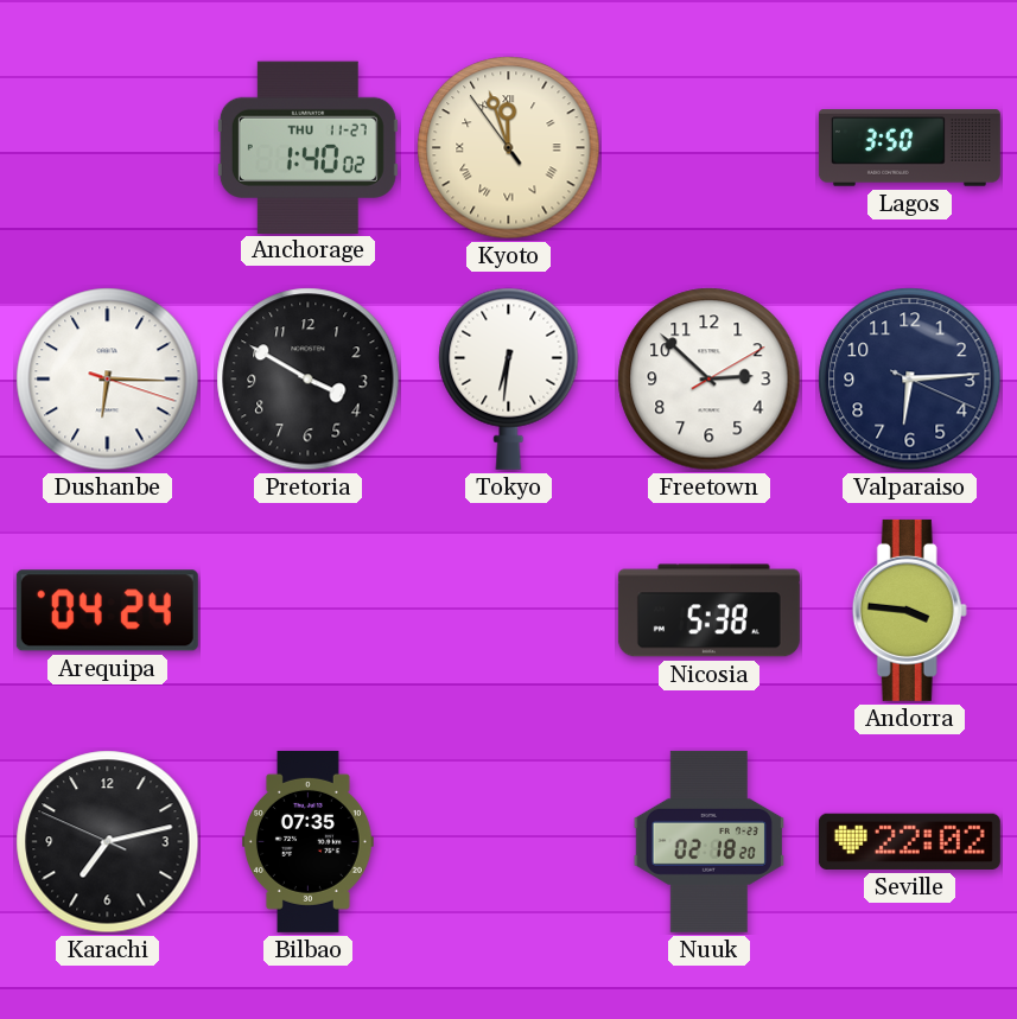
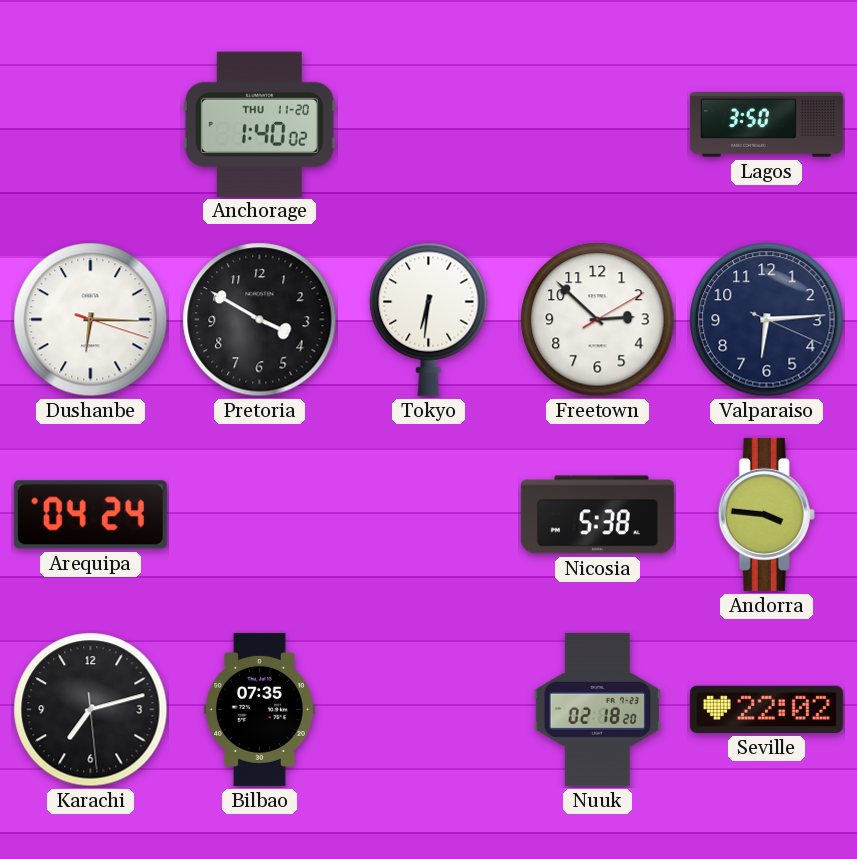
Anchorage date: THU 11-27 -> THU 11-20
Kyoto: 11:56 -> none
Karachi: 7:12:49 -> 7:12:29
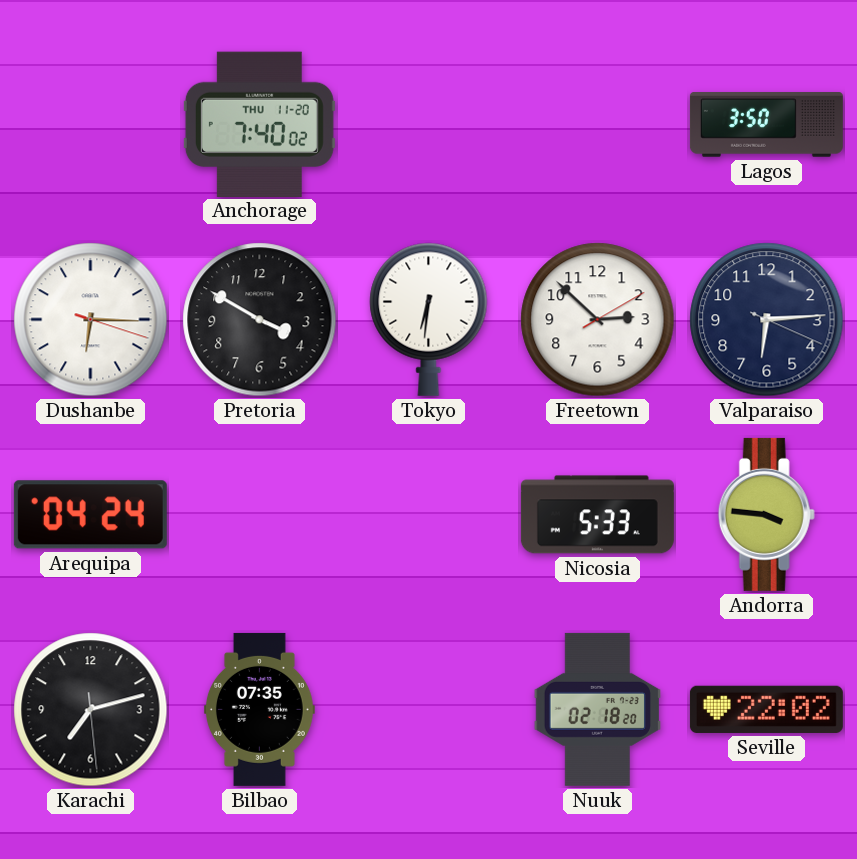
Anchorage: 1:40 -> 7:40
Nicosia: 5:38 -> 5:33
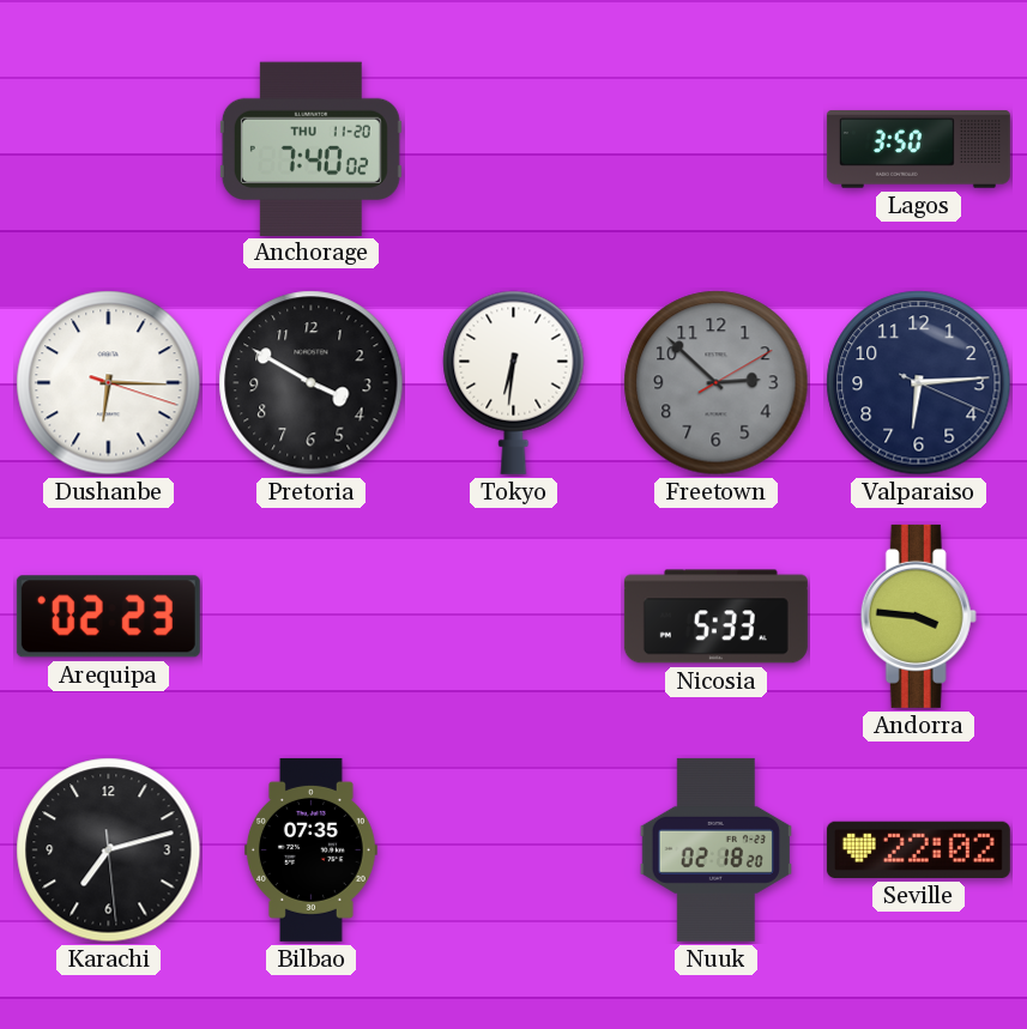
Freetown dial: white -> grey
Arequipa: 04:24 -> 02:23
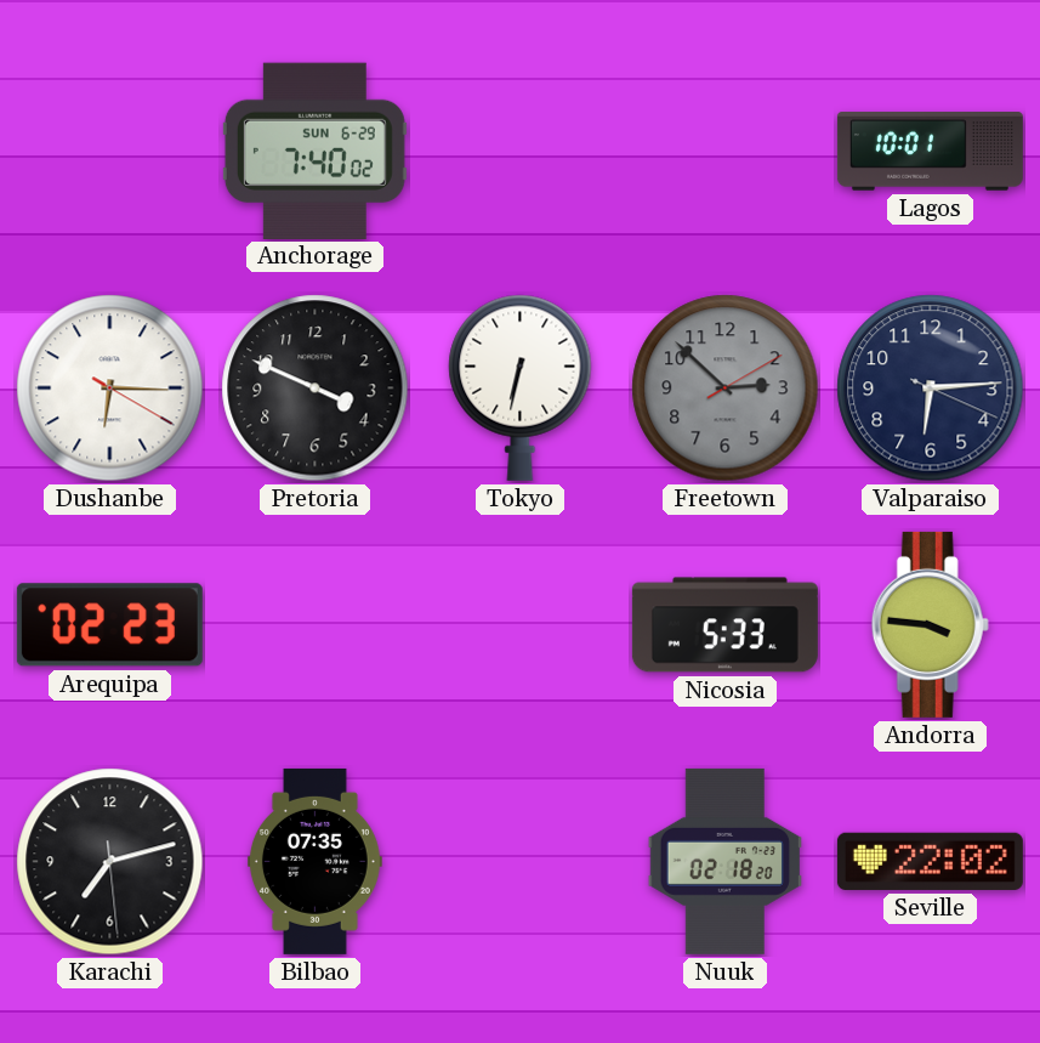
Anchorage date: THU 11-20 -> SUN 6-29
Lagos: 3:50 -> 10:01
Dushanbe: 6:15:18 -> 6:15:20
Pretoria: 3:50 -> 3:49
Tokyo: 6:31 -> 6:32
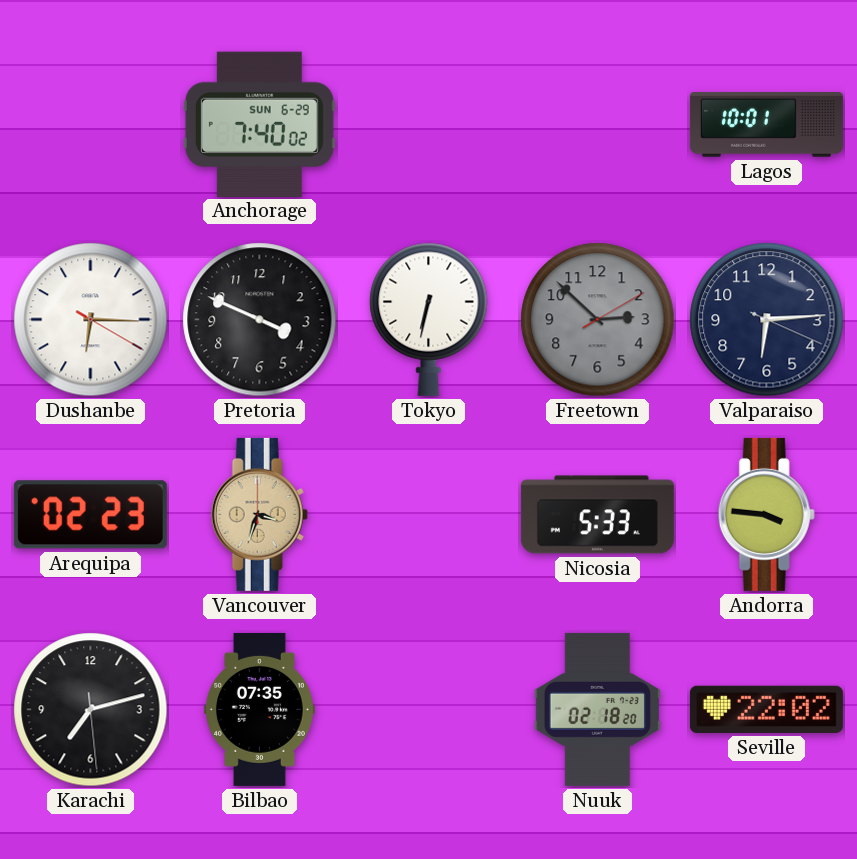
Vancouver: none -> 3:33
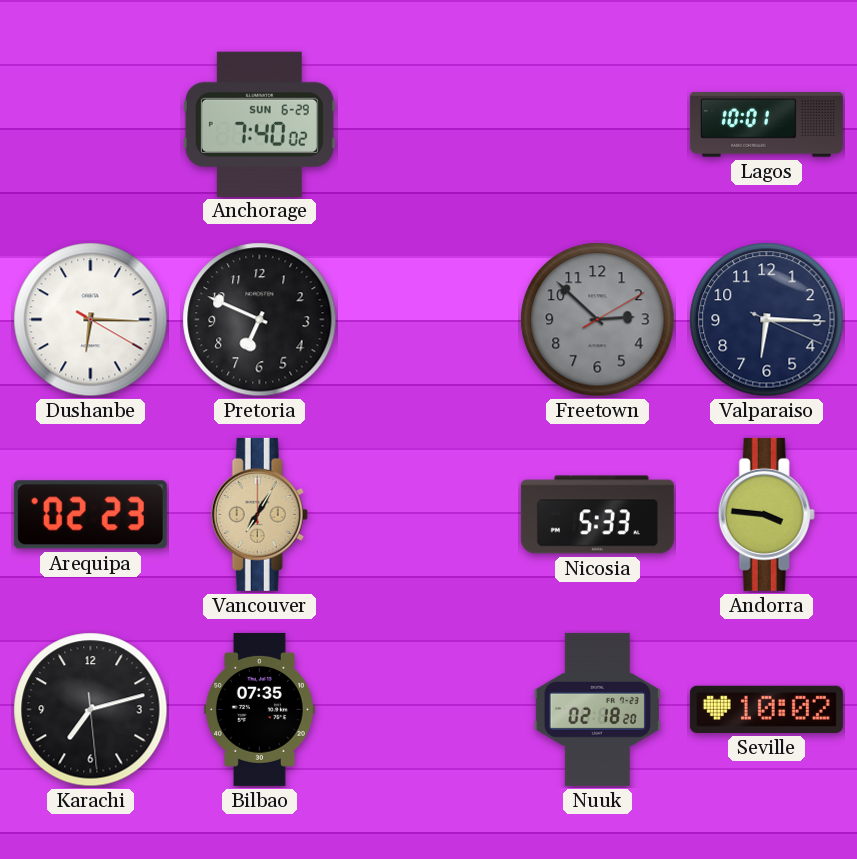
Pretoria: 3:49 -> 6:49
Tokyo: 6:32 -> none
Valparaiso: 6:14 -> 6:15
Vancouver: 3:33 -> 7:05
Seville: 22:02 -> 10:02
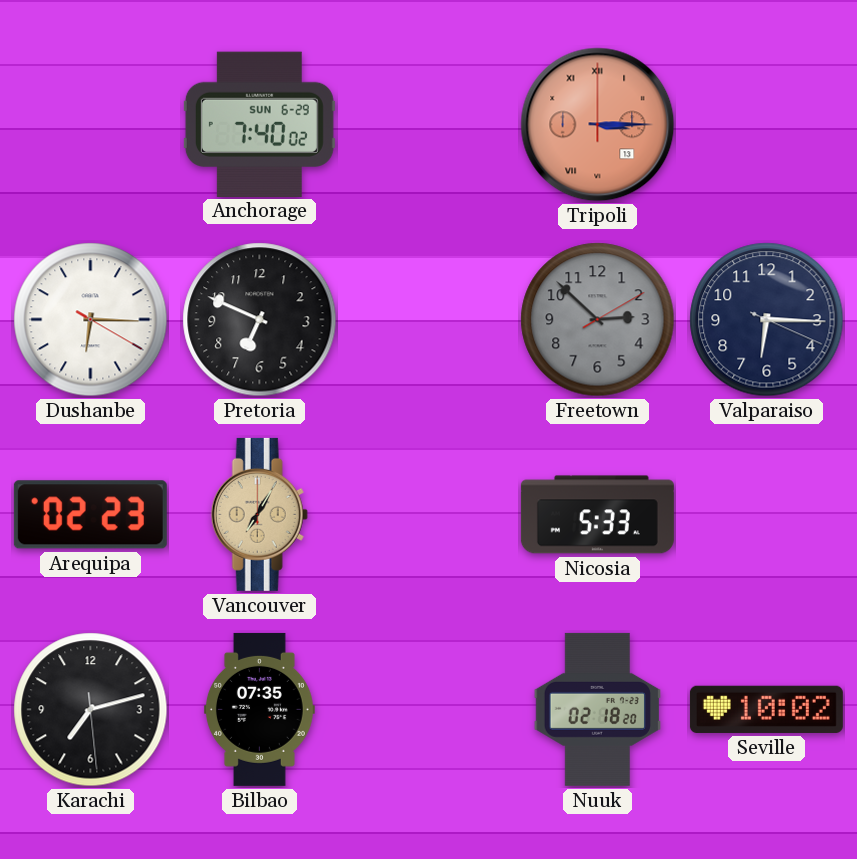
Tripoli: none -> 3:15
Lagos: 10:01 -> none
Andorra: 3:46 -> none
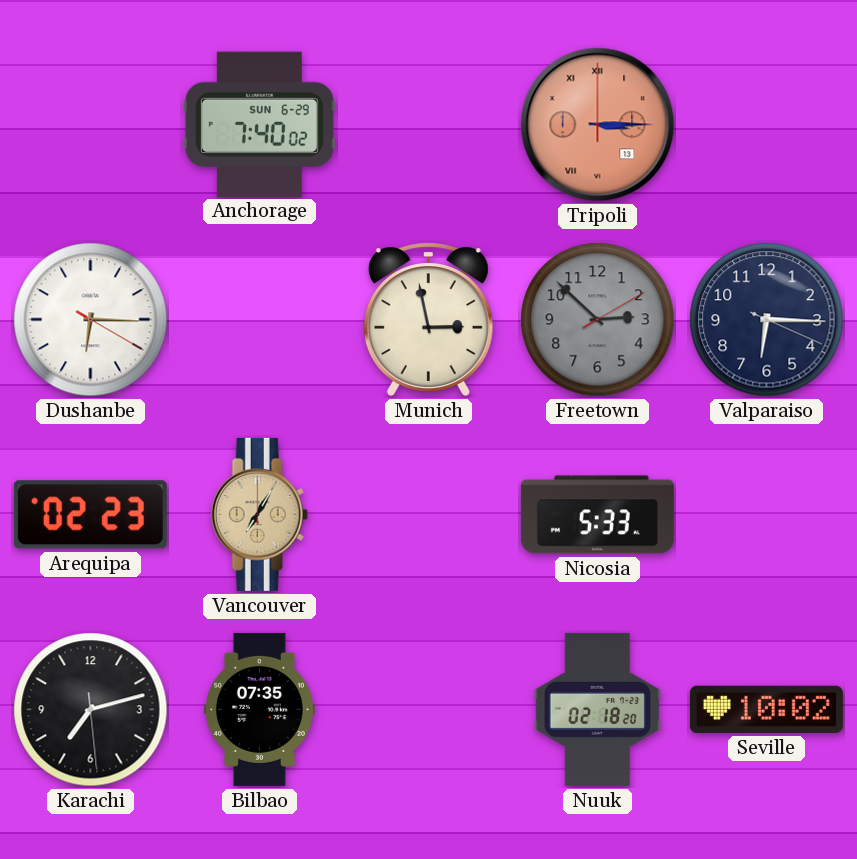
Pretoria: 6:49 -> none
Munich: none -> 2:58
